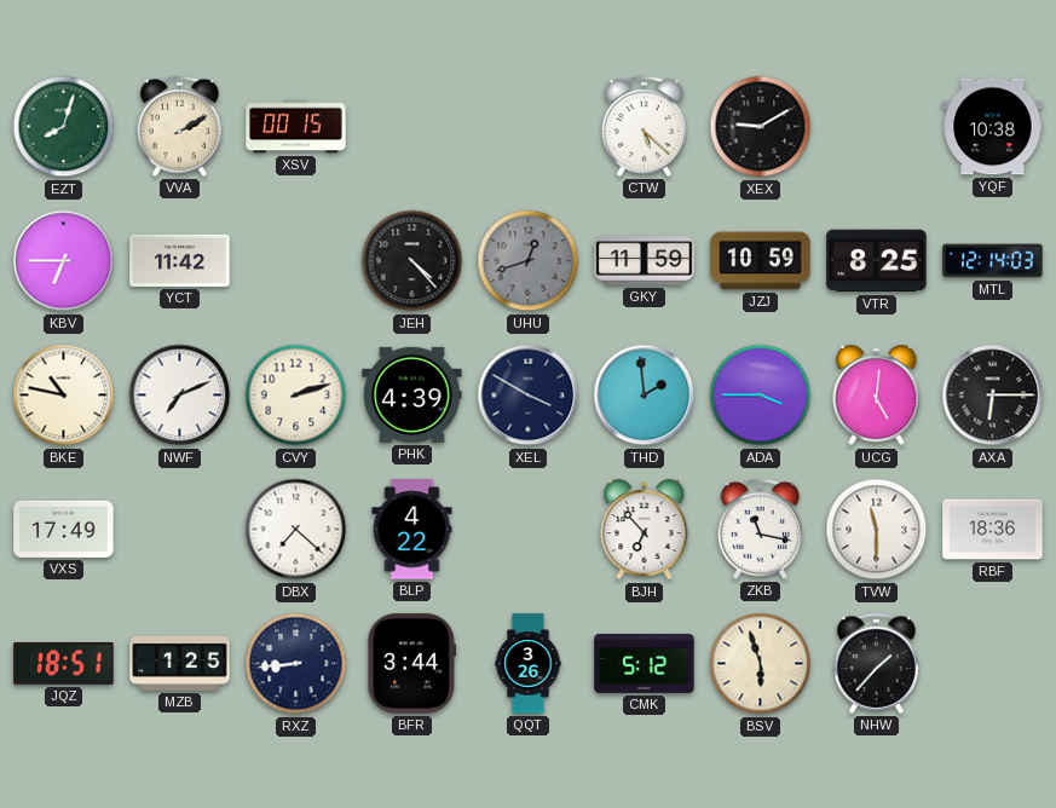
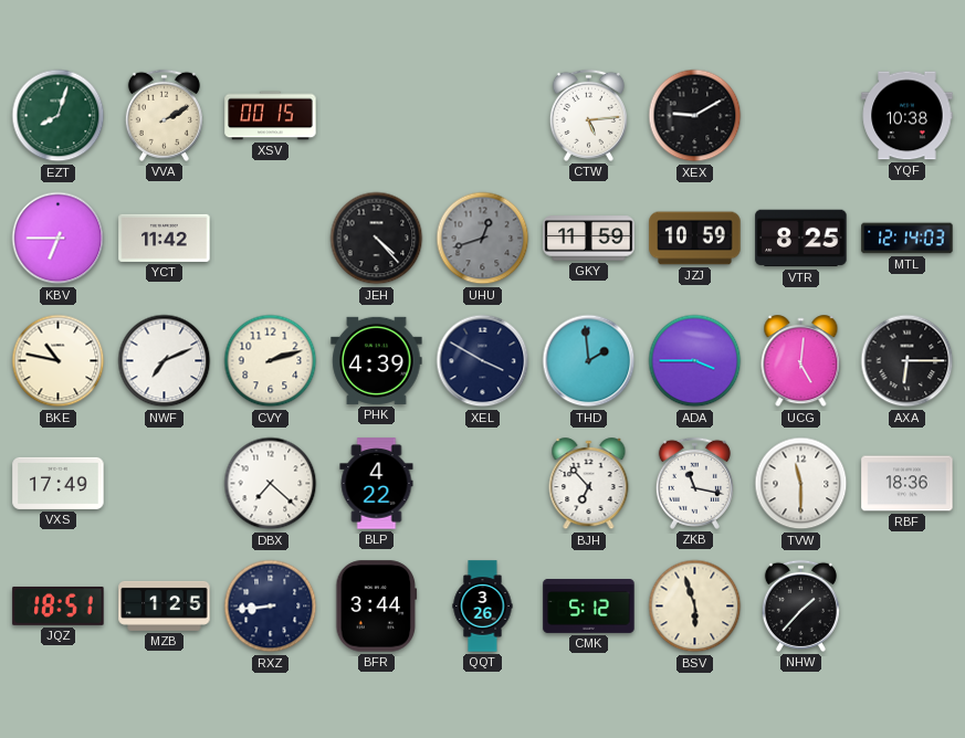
CTW: 5:22 -> 5:14
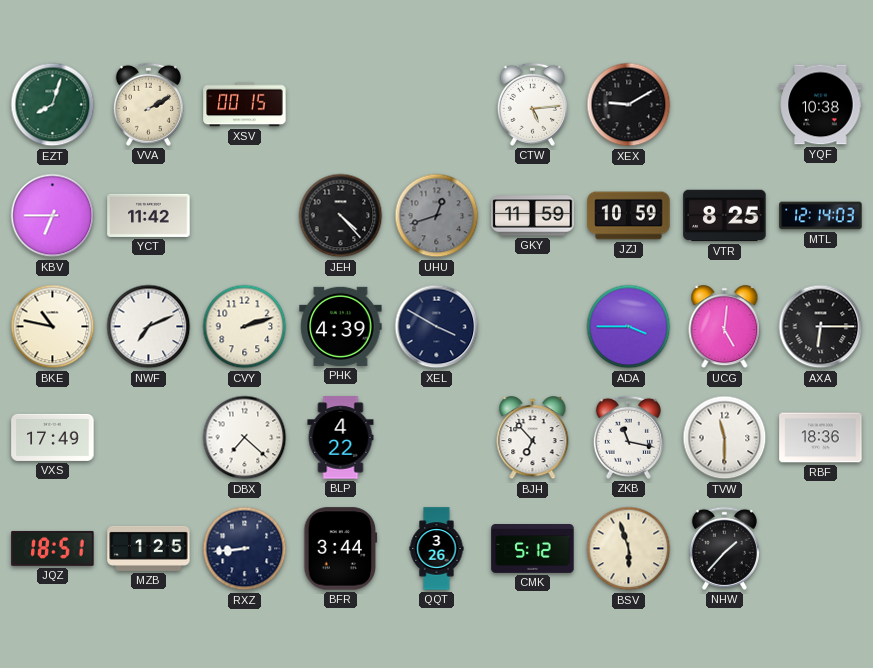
THD: 1:59 -> none
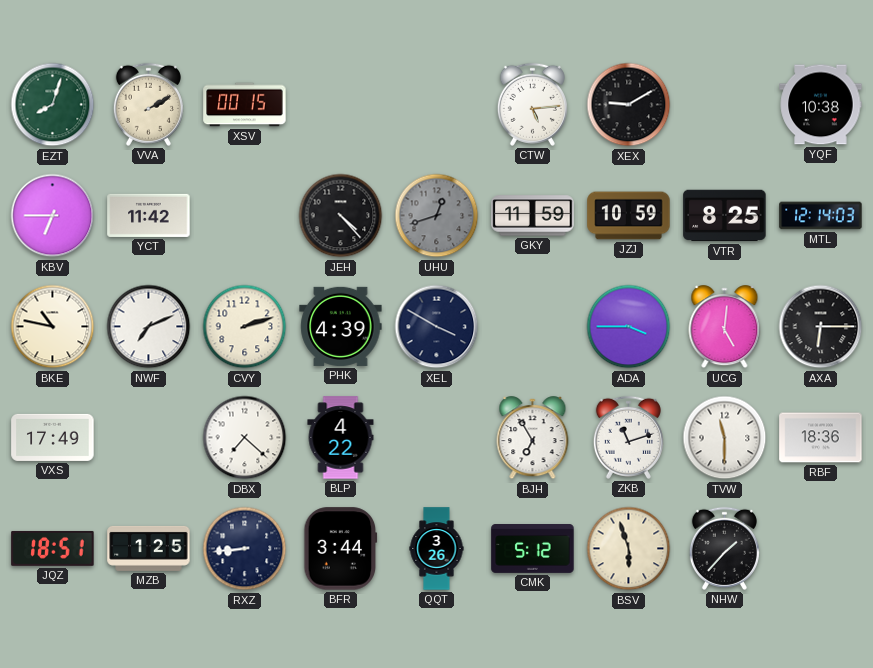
BJH: 6:53 -> 6:55
ZKB: 11:17 -> 11:12
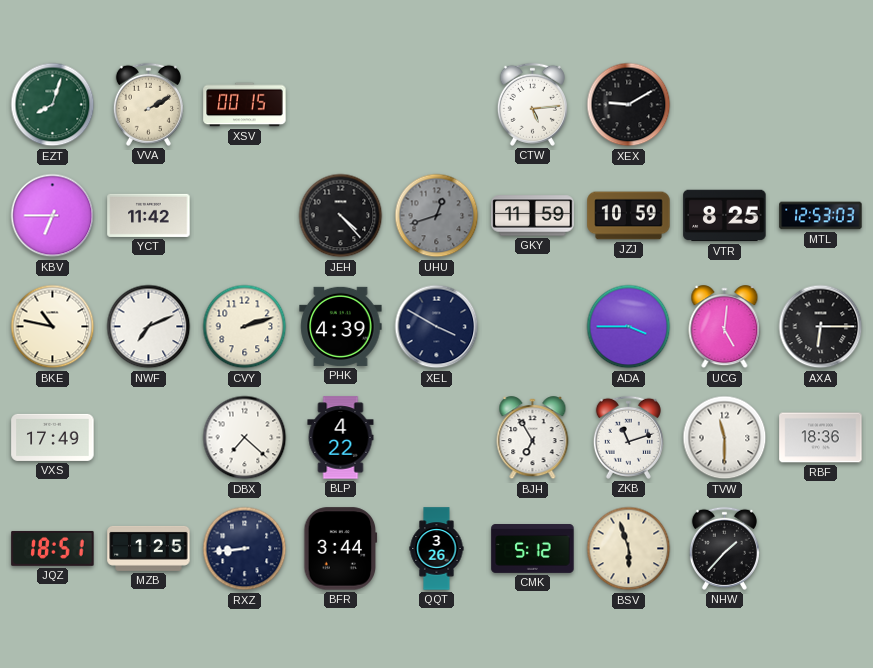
YQF: 10:38 -> none
MTL: 12:14 -> 12:53
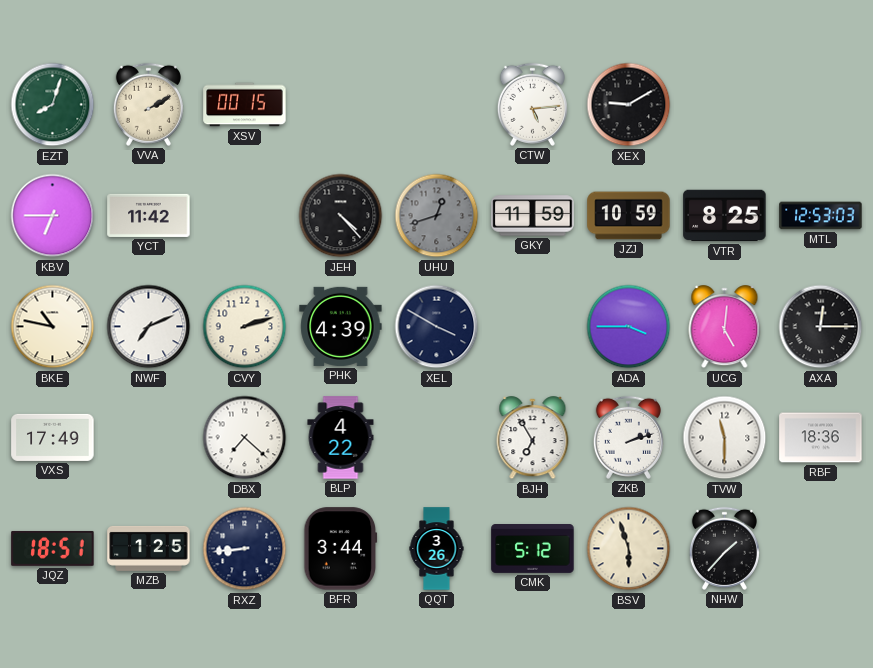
AXA: 6:15 -> 12:15
ZKB: 11:12 -> 2:12
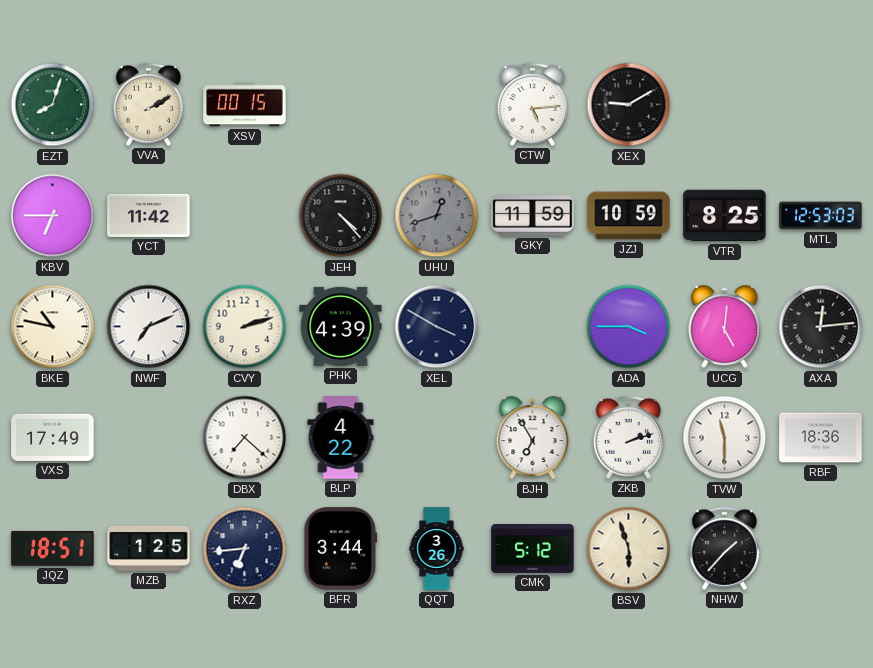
AXA: 12:15 -> 12:14
RXZ: 8:44 -> 6:44
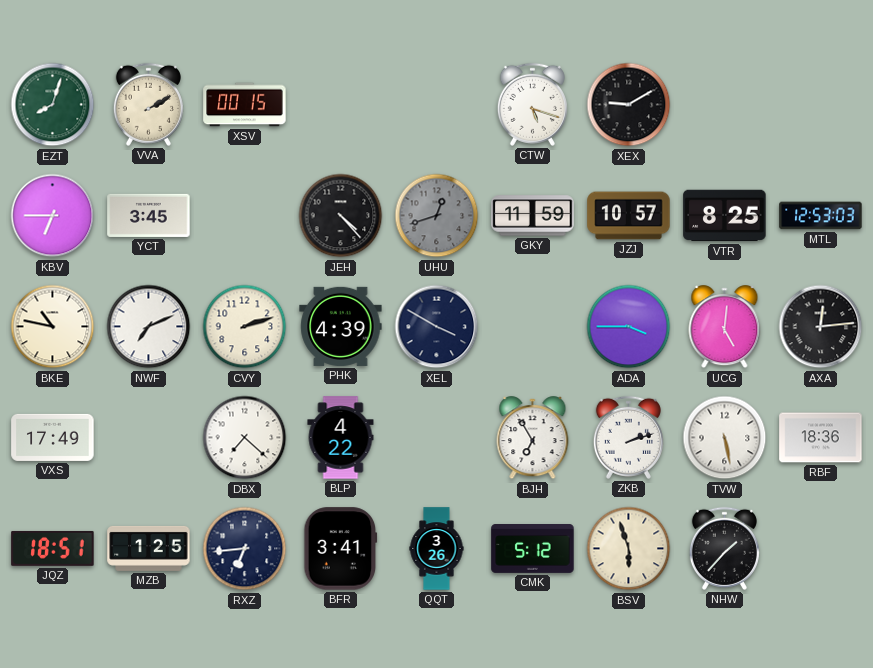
CTW: 5:14 -> 5:18
YCT: 11:42 -> 3:45
JZJ: 10:59 -> 10:57
TVW: 11:30 -> 5:28
BFR: 3:44 -> 3:41
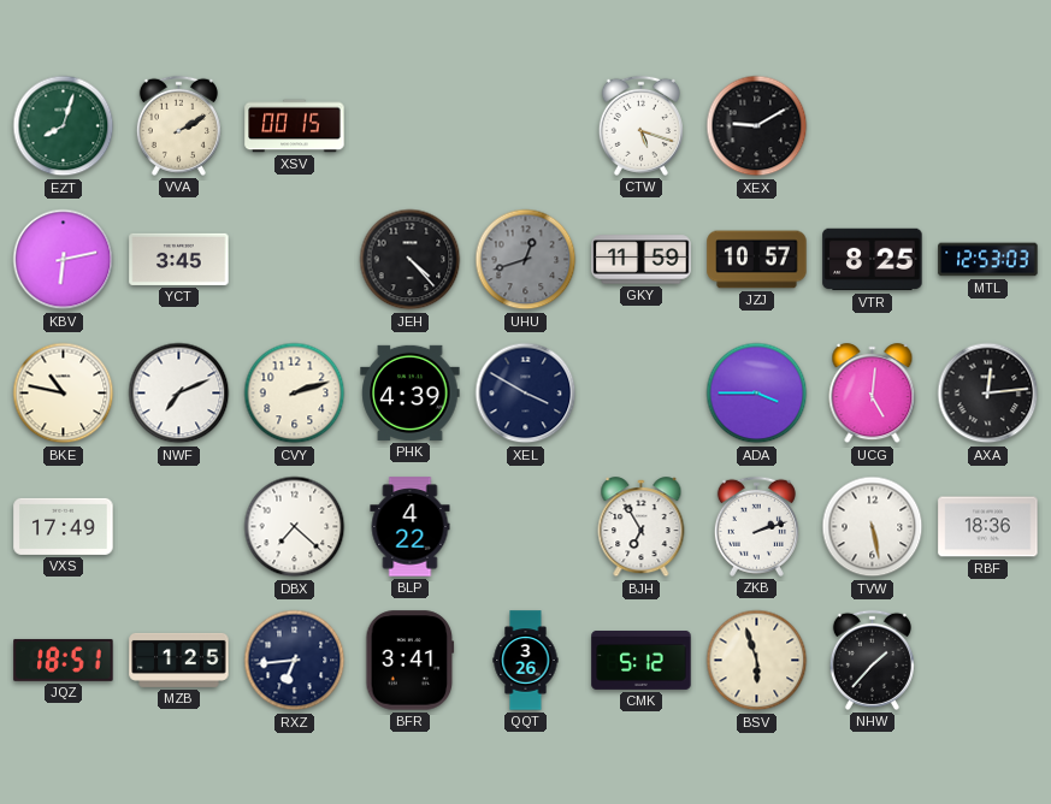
KBV: 6:45 -> 6:13
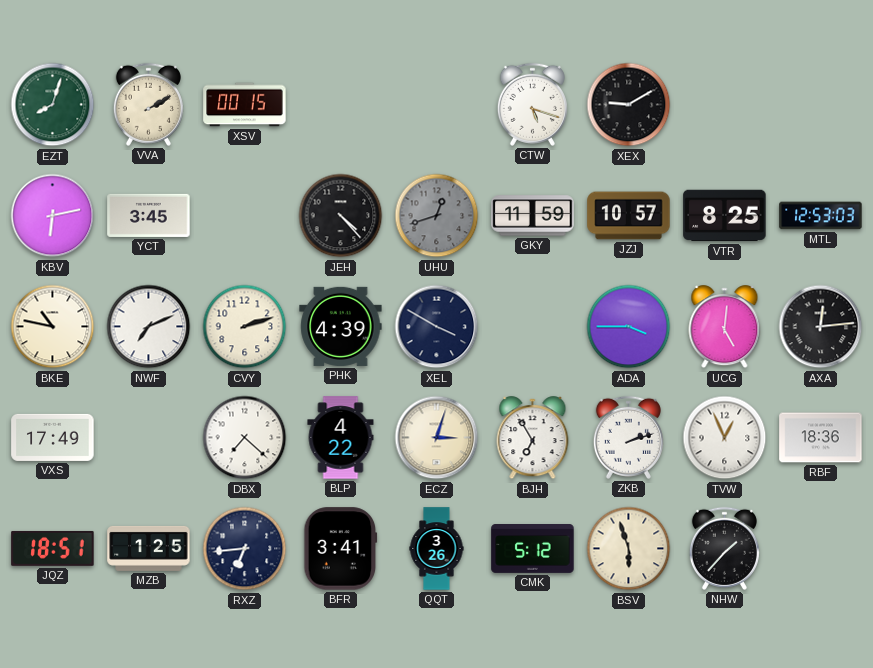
ECZ: none -> 3:03
TVW: 5:28 -> 12:56
